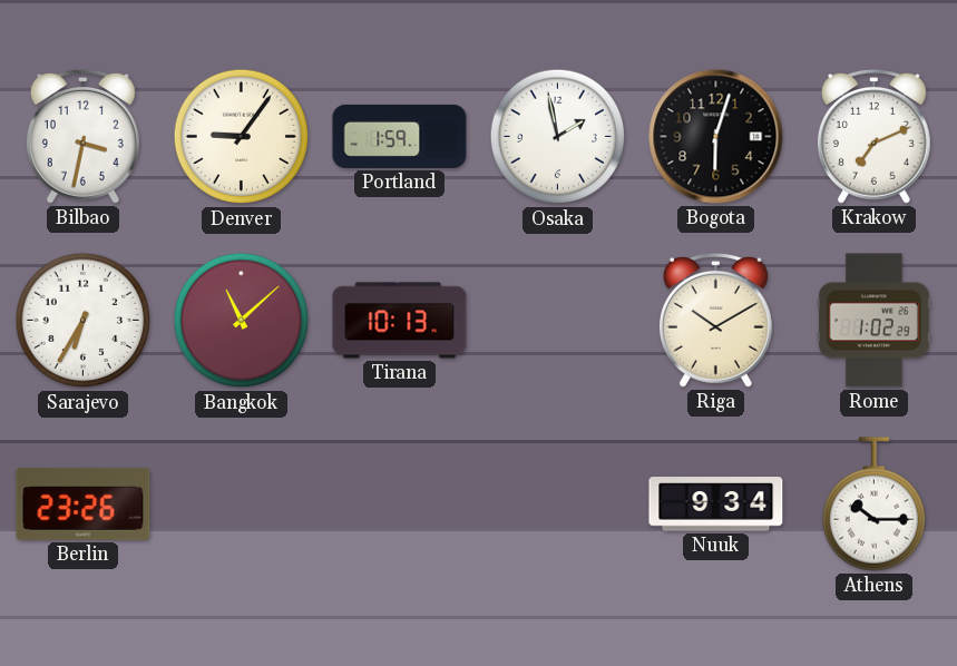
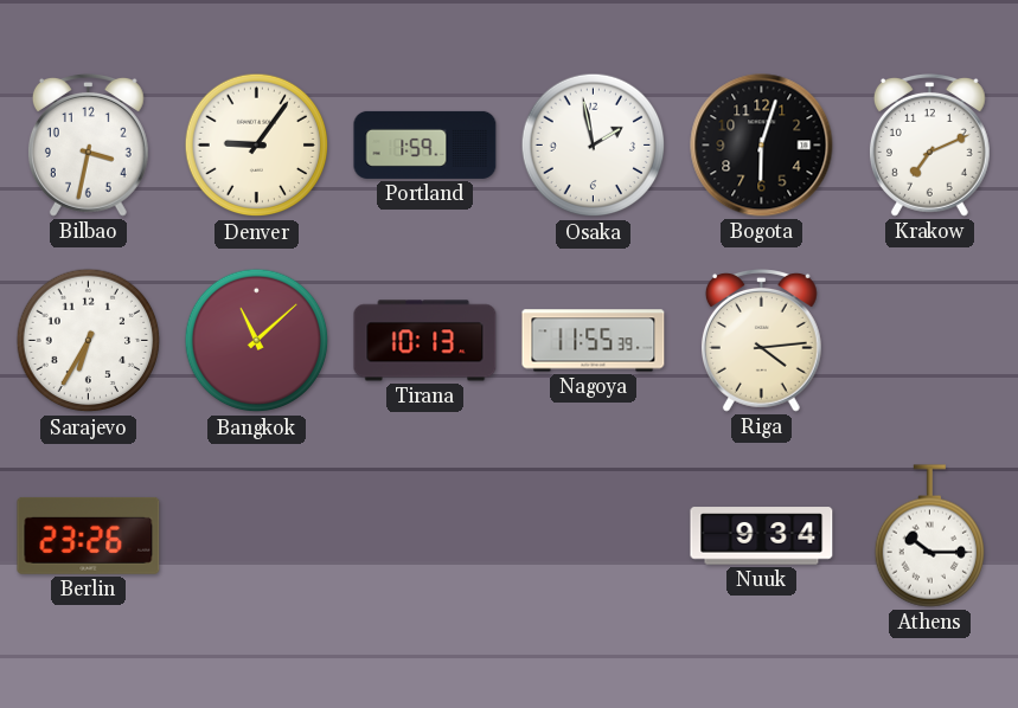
Nagoya: none -> 11:55
Riga: 10:10 -> 4:14
Rome: 1:02 -> none
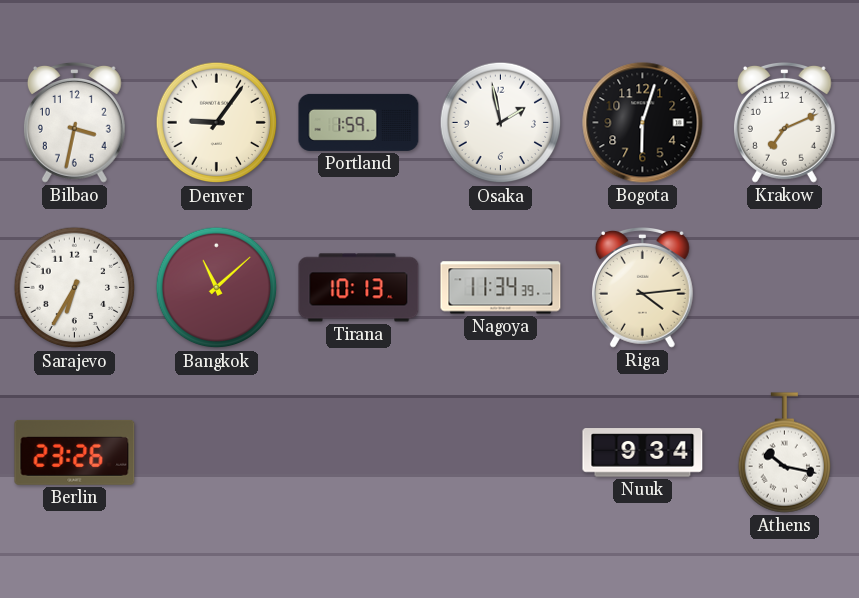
Nagoya: 11:55 -> 11:34
Athens: 10:15 -> 10:17
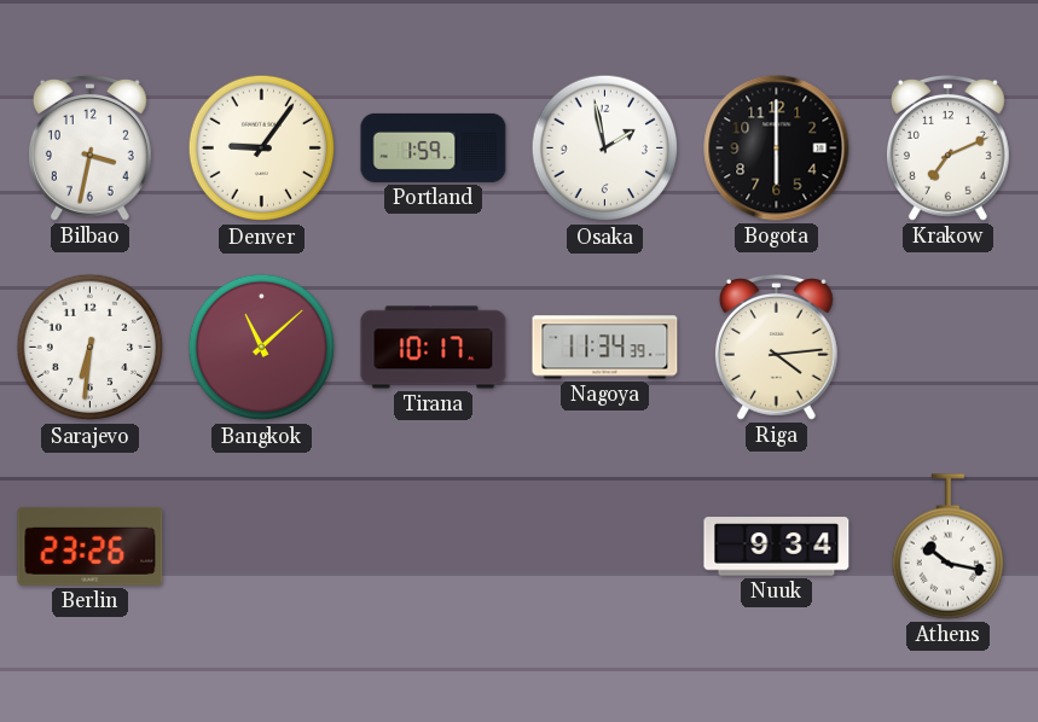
Bogota: 6:03 -> 6:00
Sarajevo: 6:35 -> 6:31
Tirana: 10:13 -> 10:17
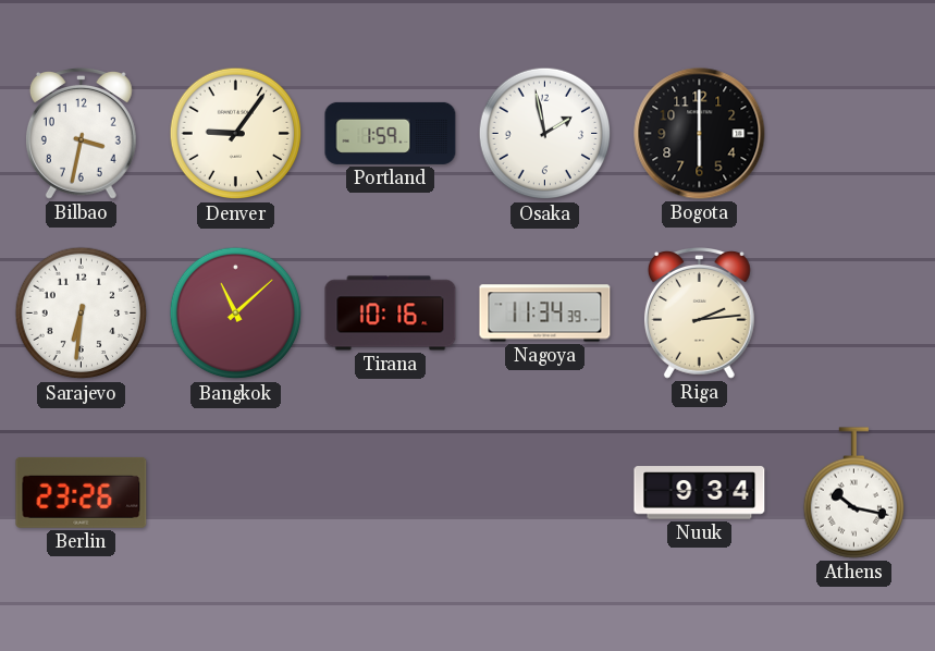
Krakow: 7:11 -> none
Tirana: 10:17 -> 10:16
Riga: 4:14 -> 2:14
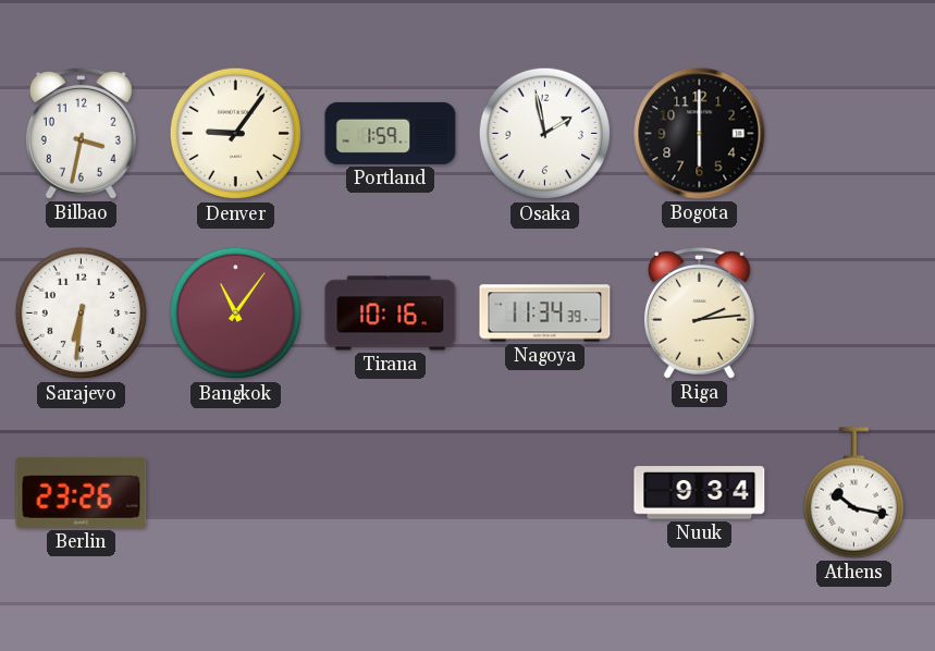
Bangkok: 11:08 -> 11:06
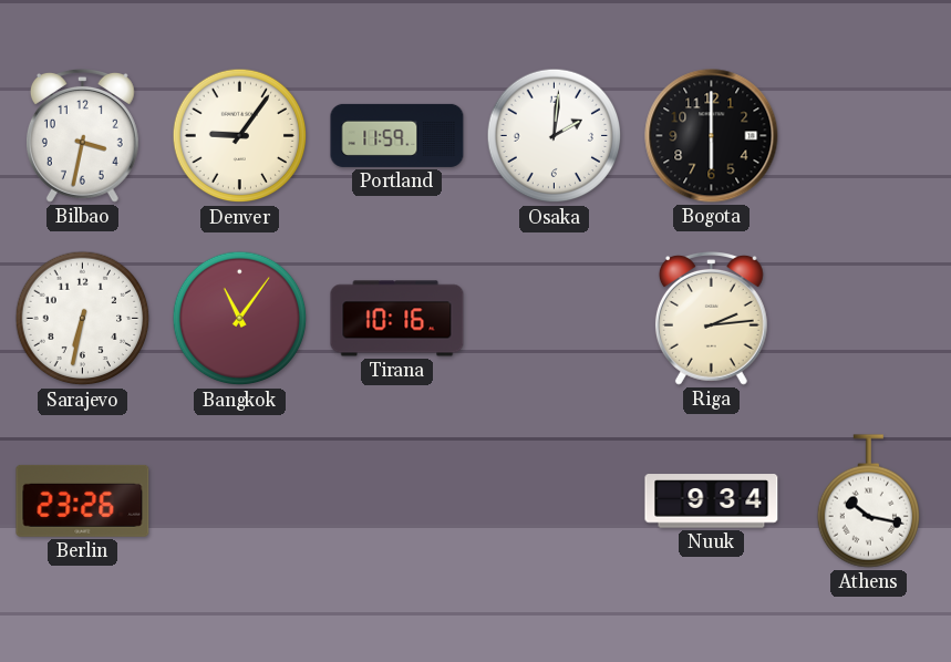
Portland: 1:59 -> 11:59
Osaka: 1:58 -> 2:01
Sarajevo: 6:31 -> 6:32
Nagoya: 11:34 -> none
